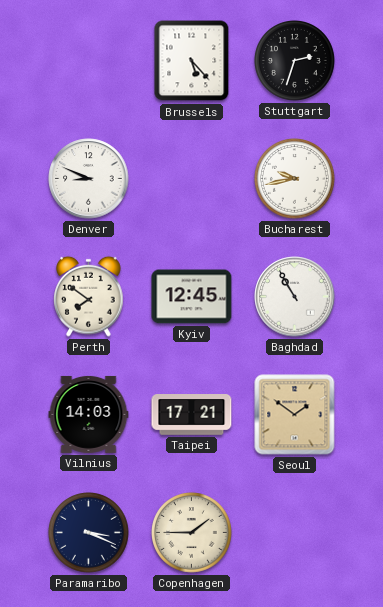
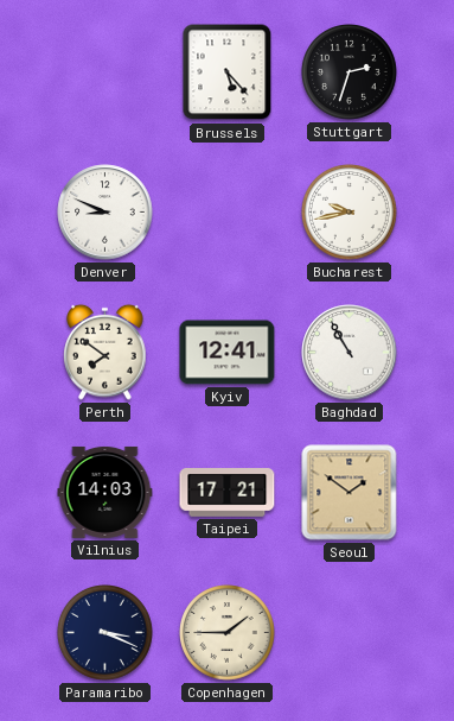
Kyiv: 12:45 -> 12:41
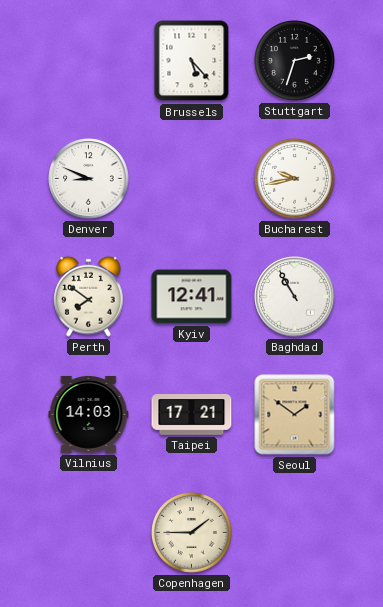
Paramaribo: 3:19 -> none
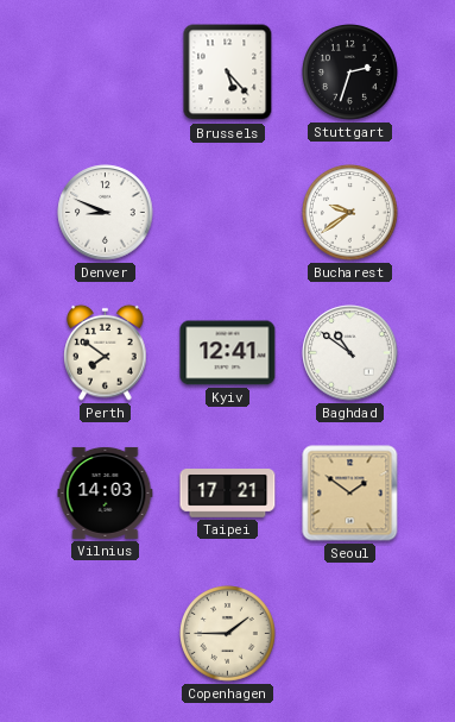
Bucharest: 9:43 -> 9:39
Baghdad: 10:55 -> 10:51
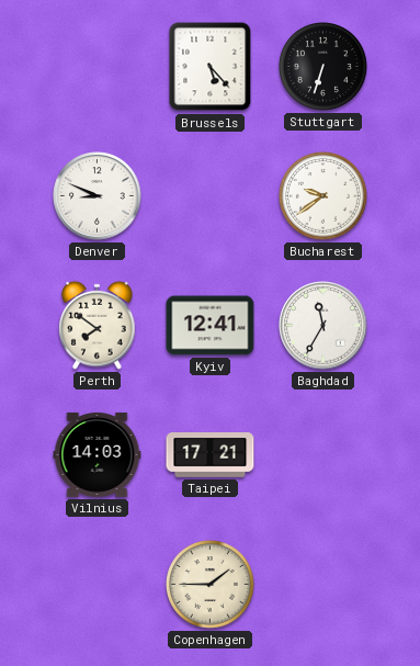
Stuttgart: 2:33 -> 6:33
Baghdad: 10:51 -> 11:35
Seoul: 1:51 -> none
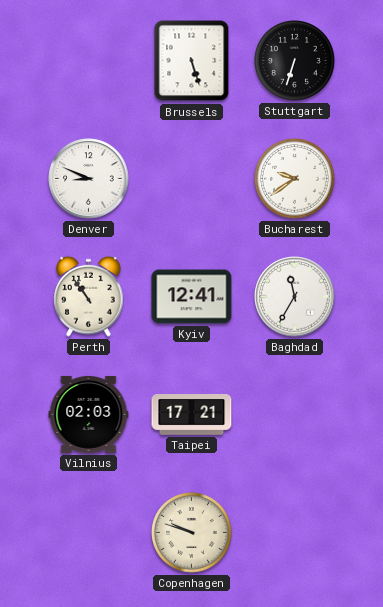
Brussels: 5:23 -> 5:27
Perth: 7:51 -> 10:54
Vilnius: 14:03 -> 02:03
Copenhagen: 1:45 -> 9:48
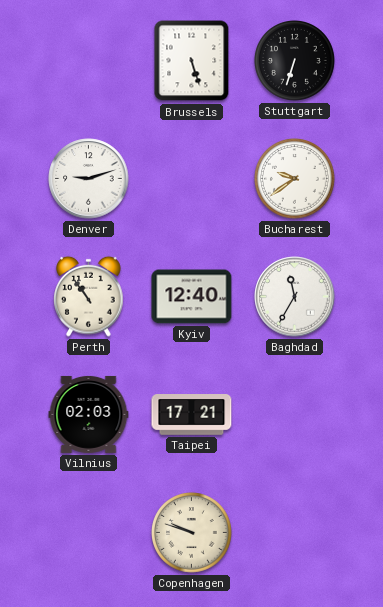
Denver: 8:49 -> 9:12
Kyiv: 12:41 -> 12:40
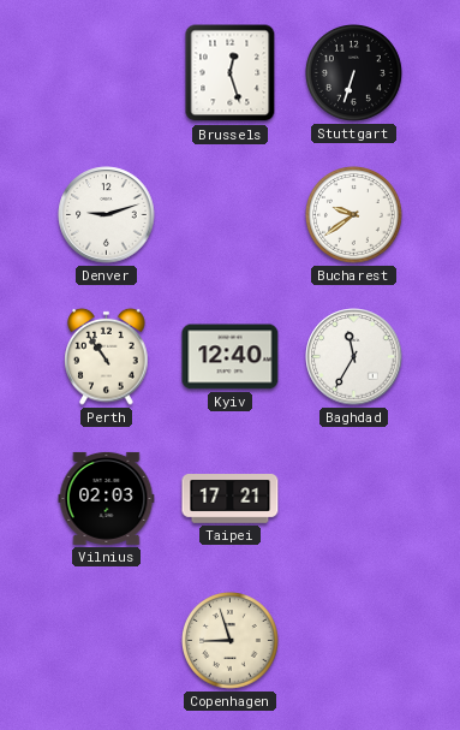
Brussels: 5:27 -> 12:27
Copenhagen: 9:48 -> 8:57
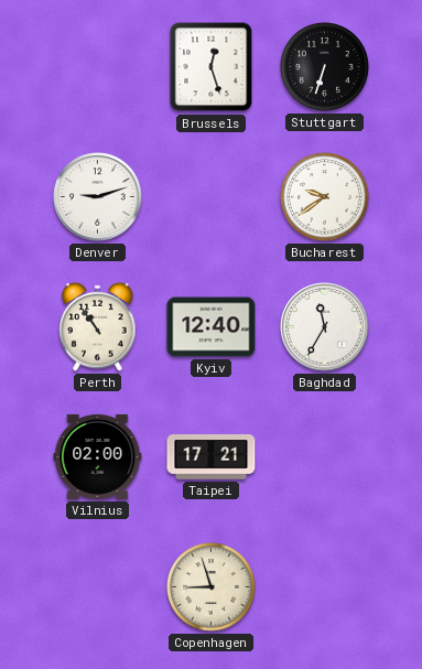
Vilnius: 02:03 -> 02:00
